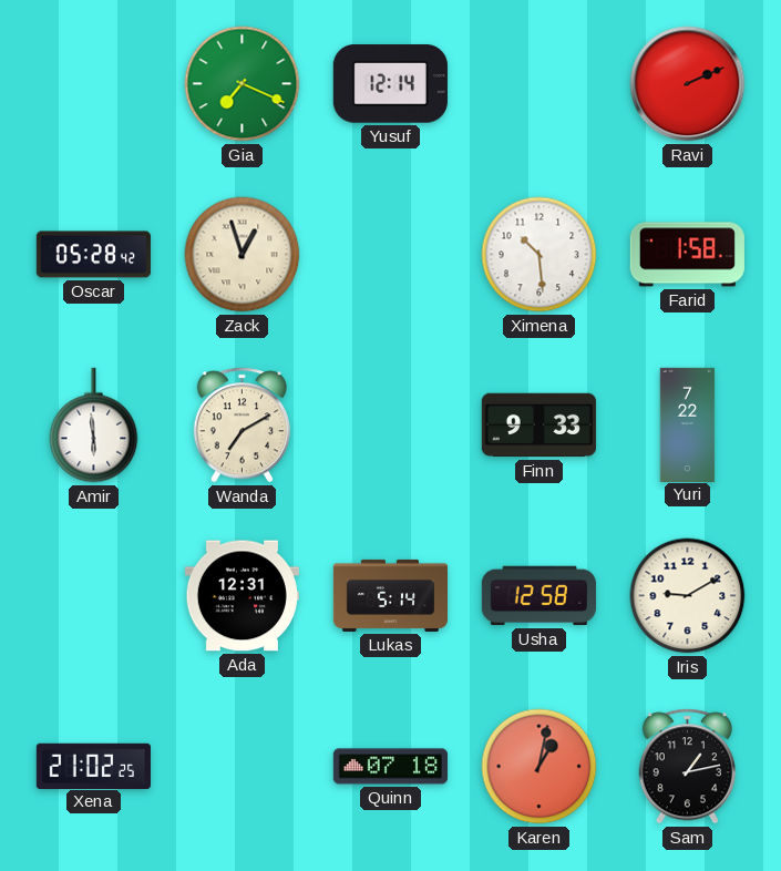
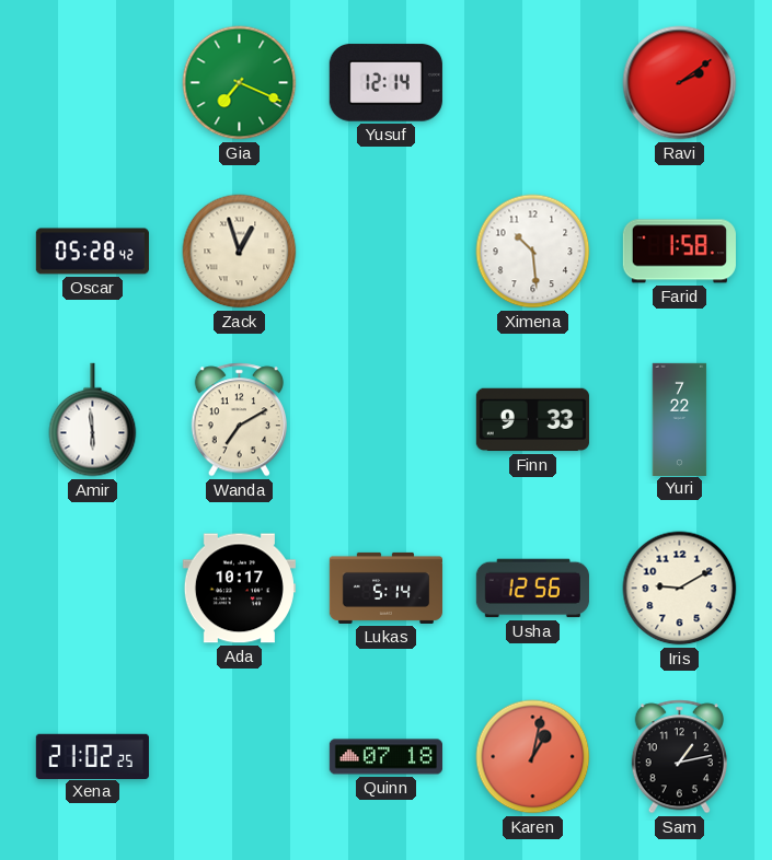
Ravi: 2:11 -> 2:09
Ada: 12:31 -> 10:17
Usha: 12:58 -> 12:56
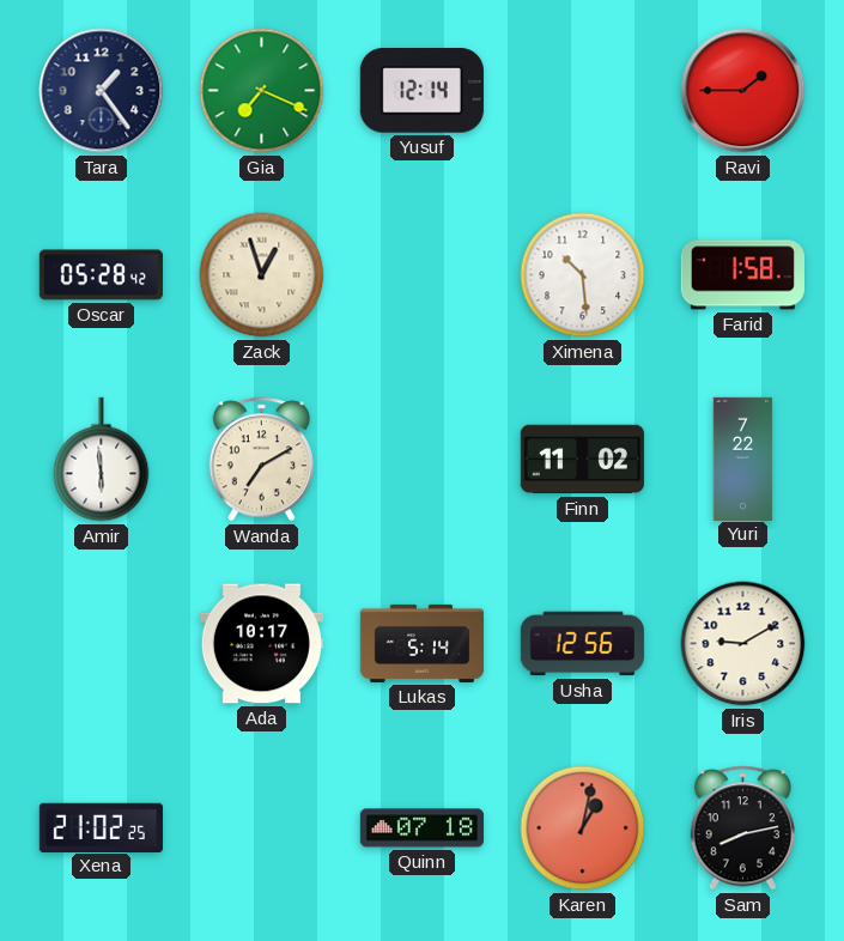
Tara: none -> 1:24
Ravi: 2:09 -> 1:45
Finn: 9:33 -> 11:02
Sam: 1:13 -> 8:13
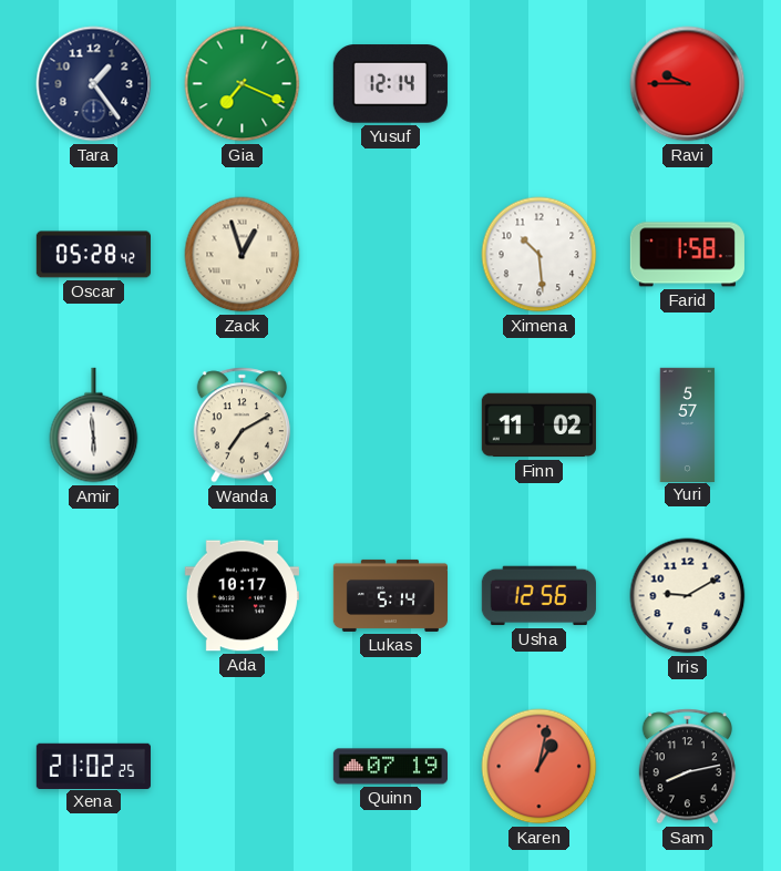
Ravi: 1:45 -> 9:45
Yuri: 7:22 -> 5:57
Quinn: 07:18 -> 07:19
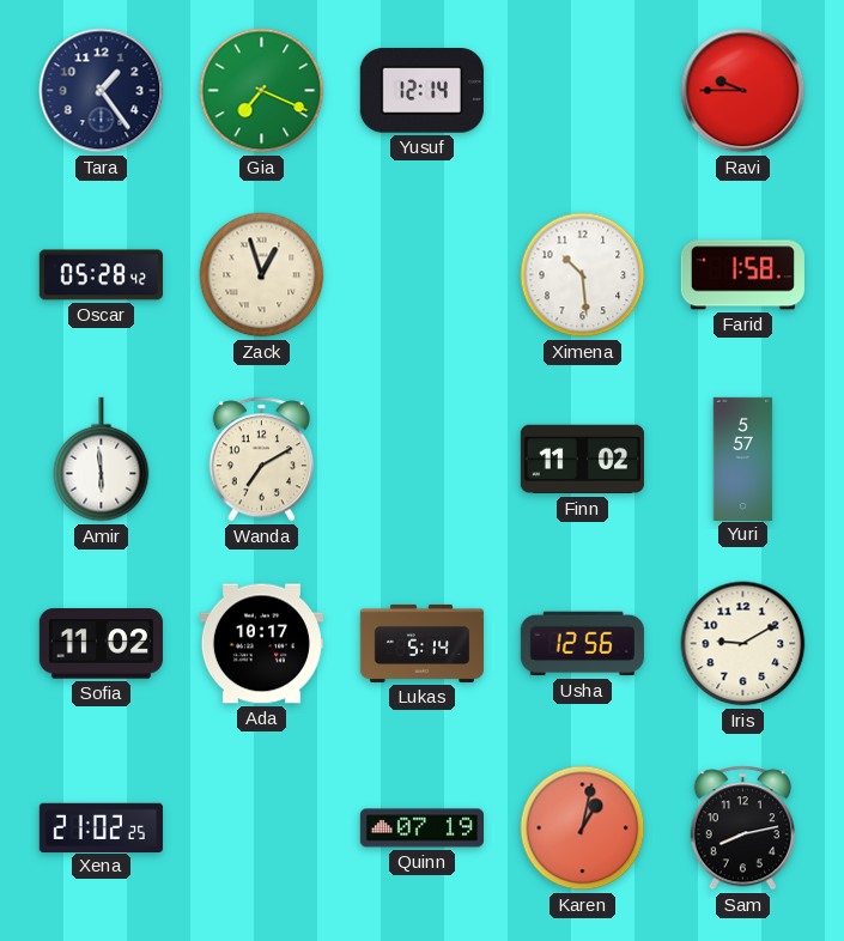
Sofia: none -> 11:02
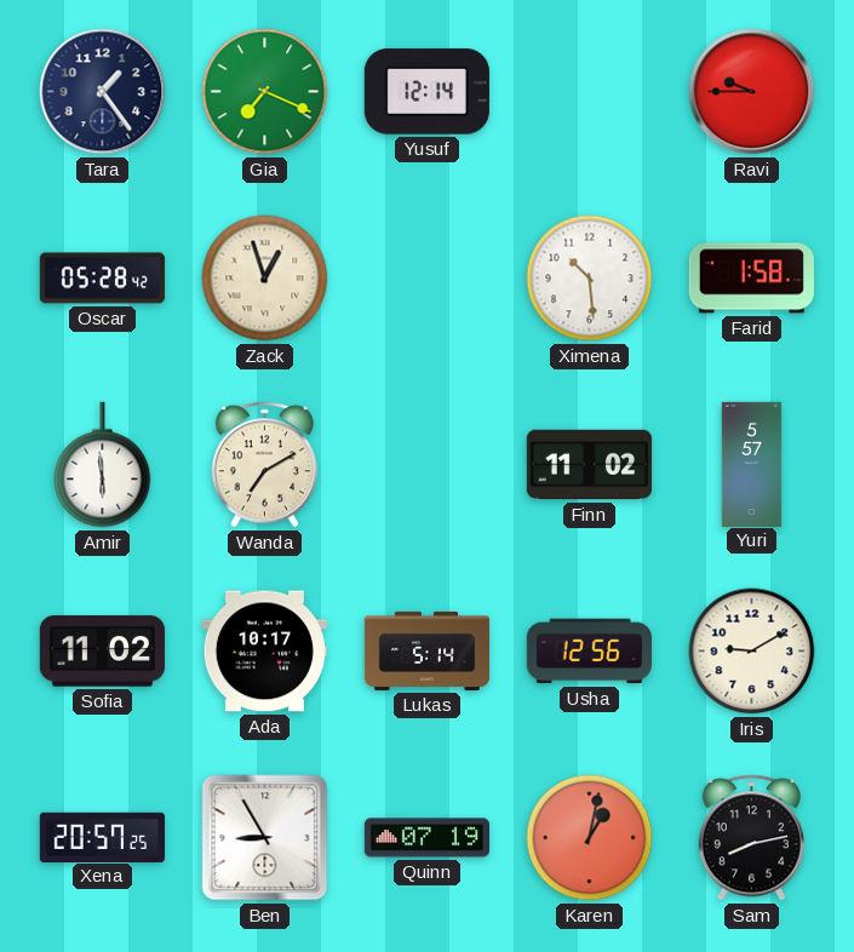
Xena: 21:02 -> 20:57
Ben: none -> 8:55
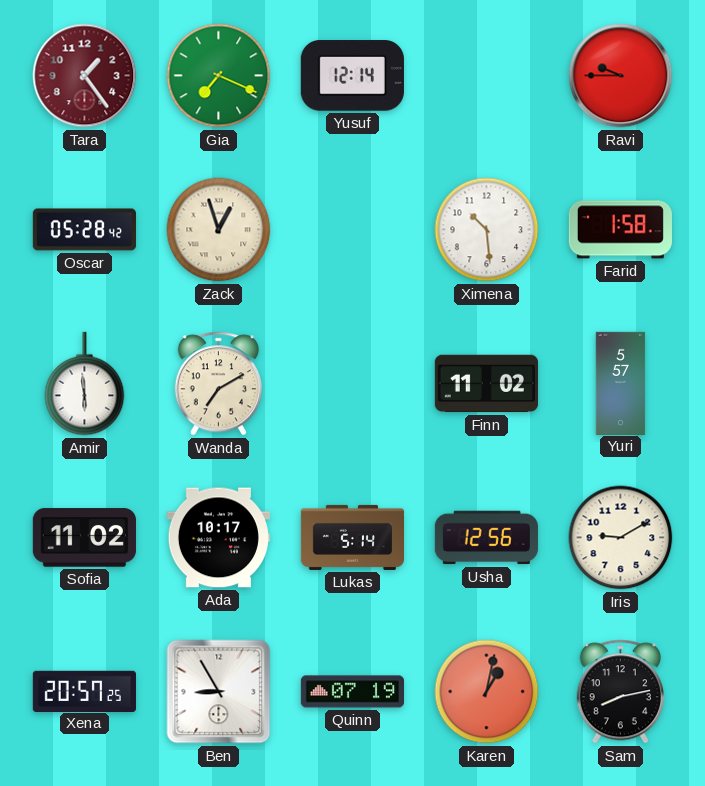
Tara dial: navy -> burgundy
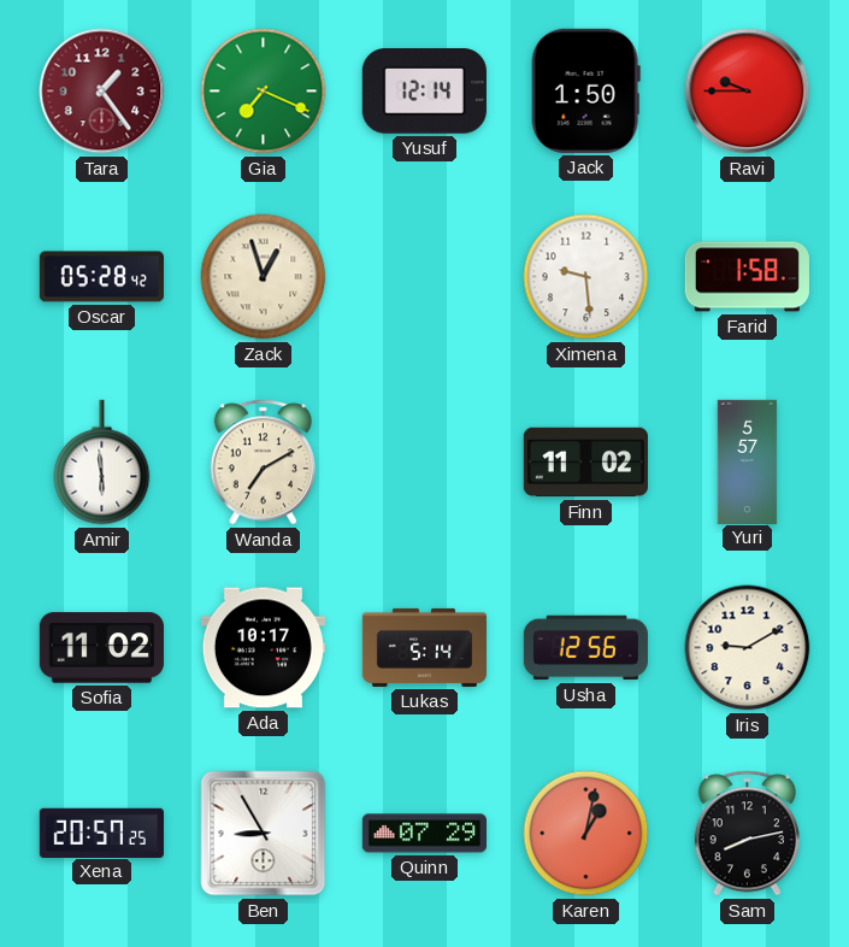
Jack: none -> 1:50
Ximena: 10:29 -> 9:29
Quinn: 07:19 -> 07:29
